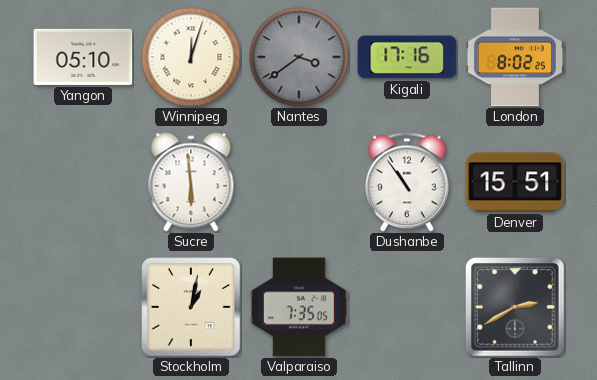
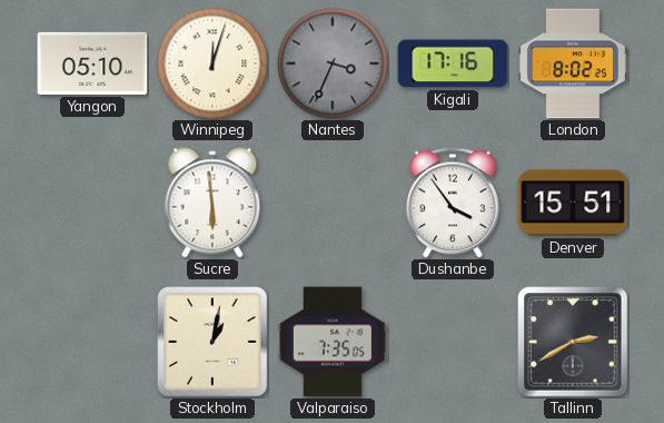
Nantes: 3:39 -> 3:34
Dushanbe: 10:54 -> 3:54
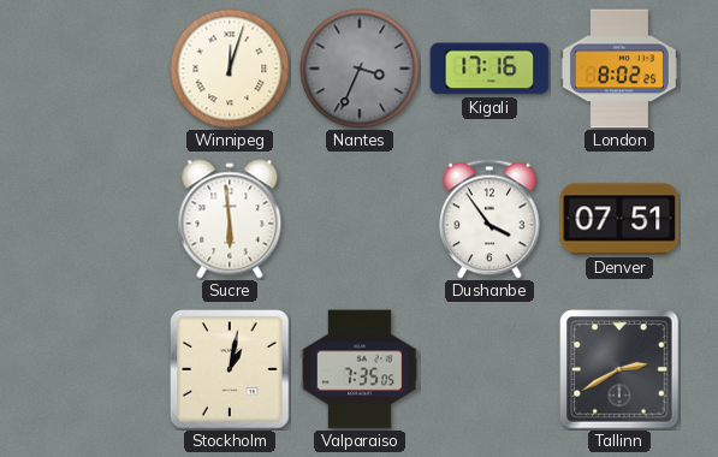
Yangon: 05:10 -> none
Denver: 15:51 -> 07:51
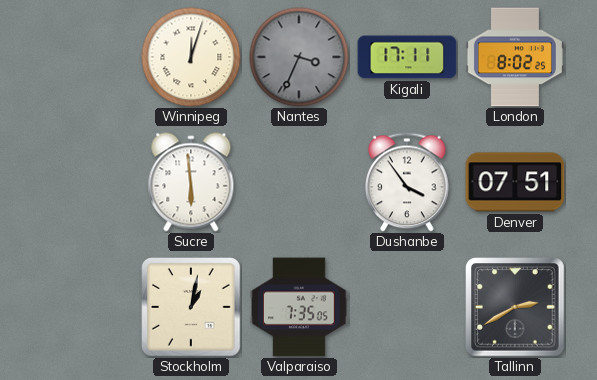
Kigali: 17:16 -> 17:11
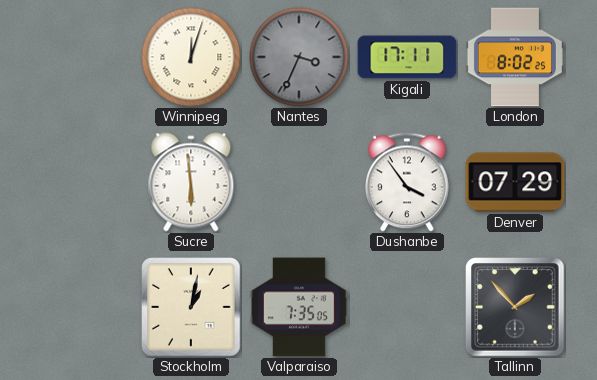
Denver: 07:51 -> 07:29
Tallinn: 2:40 -> 1:53
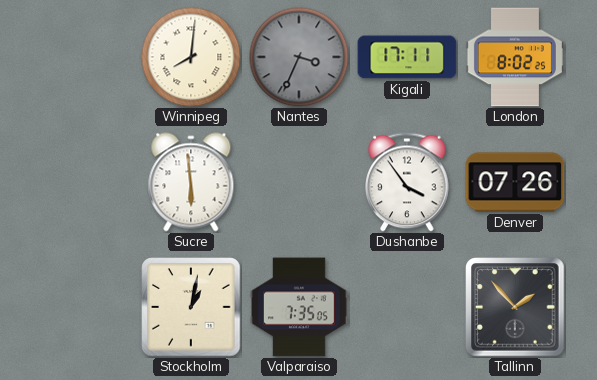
Winnipeg: 12:03 -> 8:01
Denver: 07:29 -> 07:26
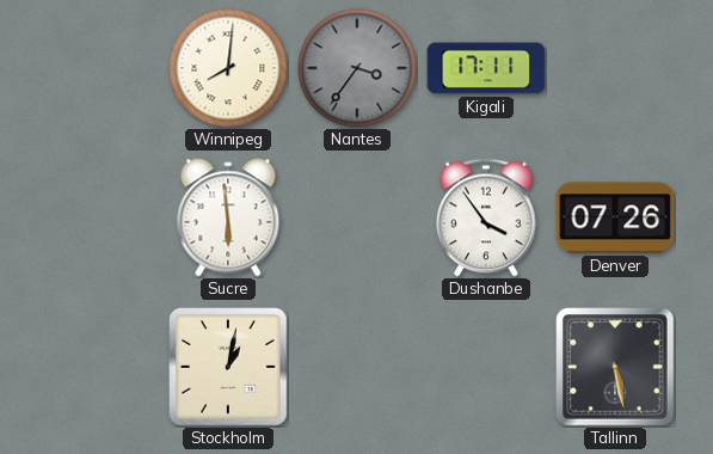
Nantes: 3:34 -> 3:36
London: 8:02 -> none
Valparaiso: 7:35 -> none
Tallinn: 1:53 -> 5:28
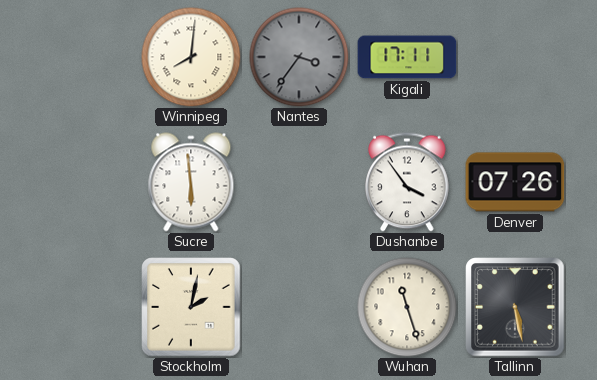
Stockholm: 1:02 -> 2:02
Wuhan: none -> 11:27
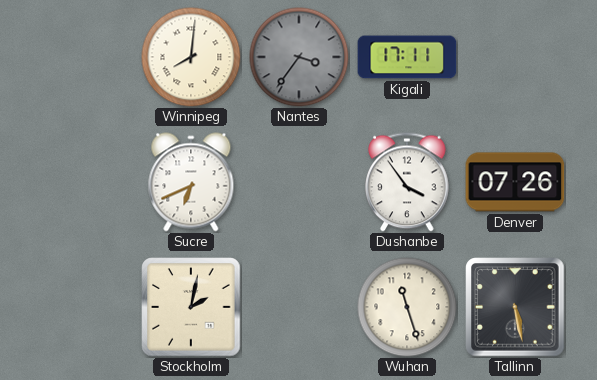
Sucre: 5:59 -> 6:41
